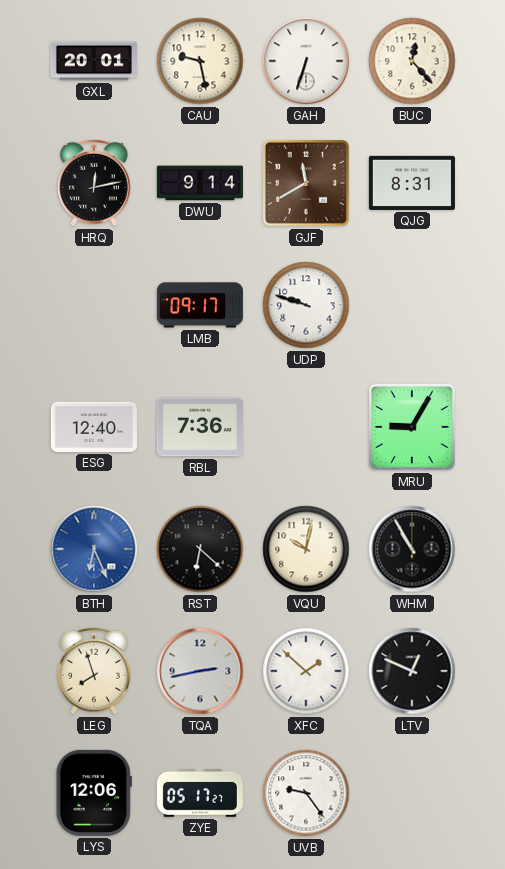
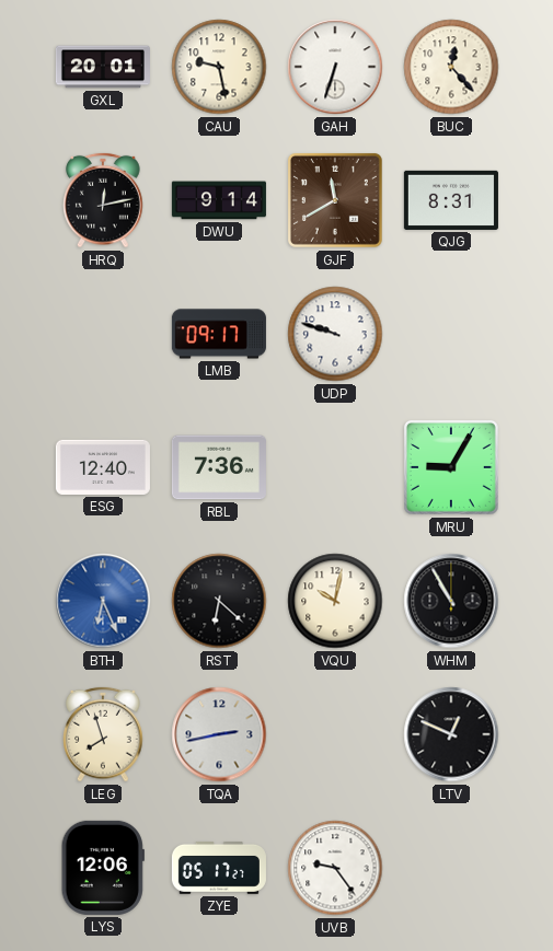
XFC: 1:52 -> none
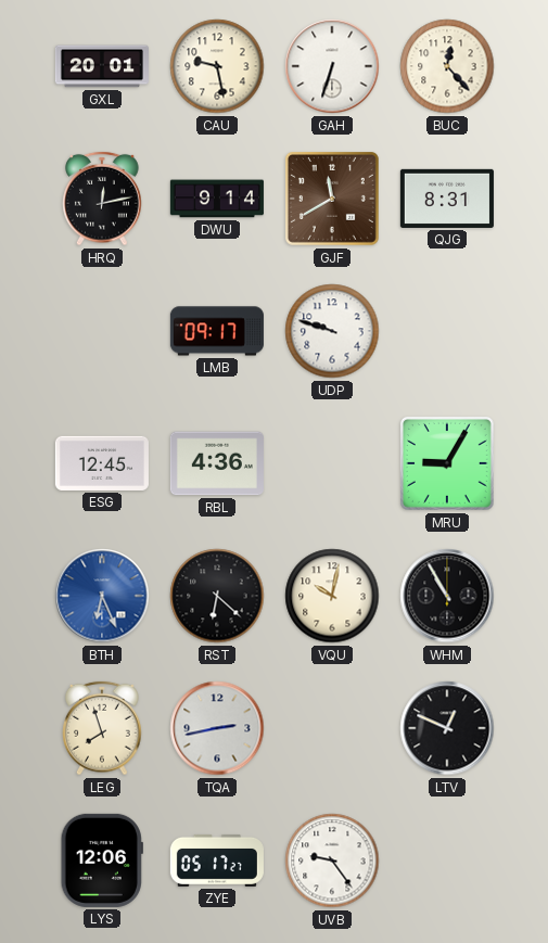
ESG: 12:40 -> 12:45
RBL: 7:36 -> 4:36
